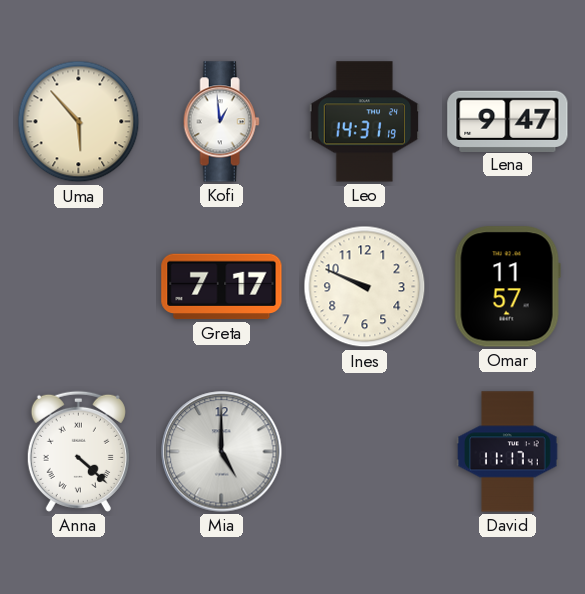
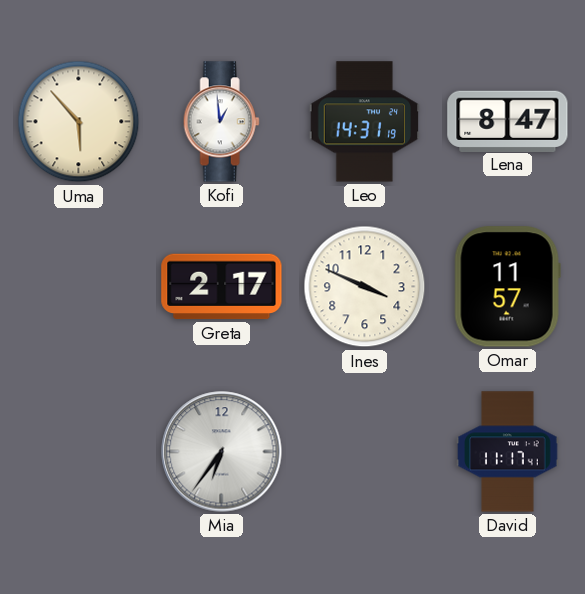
Lena: 9:47 -> 8:47
Greta: 7:17 -> 2:17
Ines: 9:49 -> 3:49
Anna: 4:22 -> none
Mia: 5:00 -> 6:36
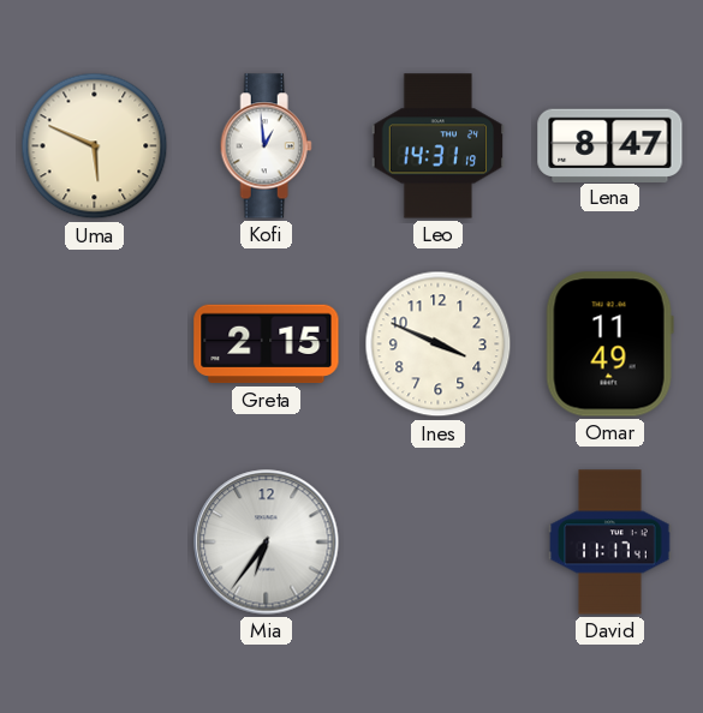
Uma: 5:53 -> 5:49
Greta: 2:17 -> 2:15
Omar: 11:57 -> 11:49
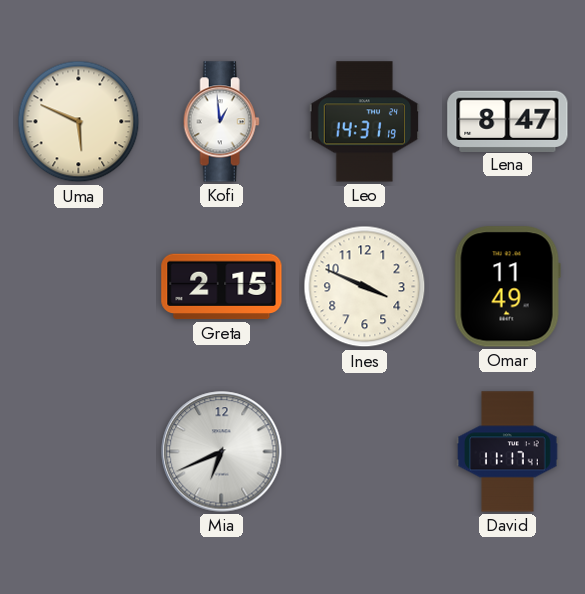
Mia: 6:36 -> 6:41
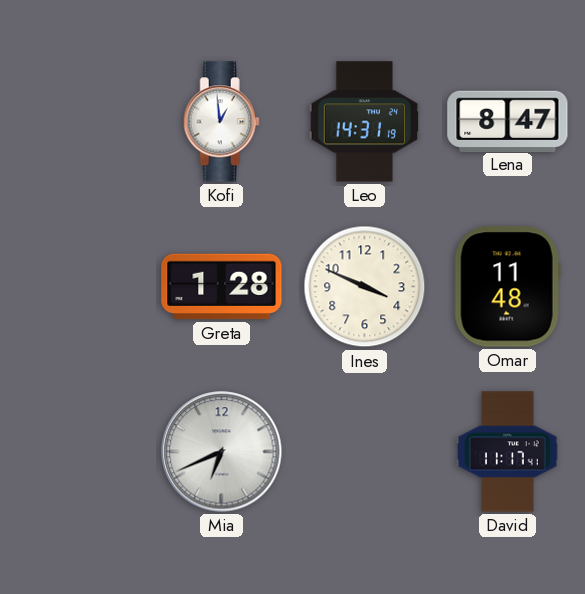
Uma: 5:49 -> none
Greta: 2:15 -> 1:28
Omar: 11:49 -> 11:48
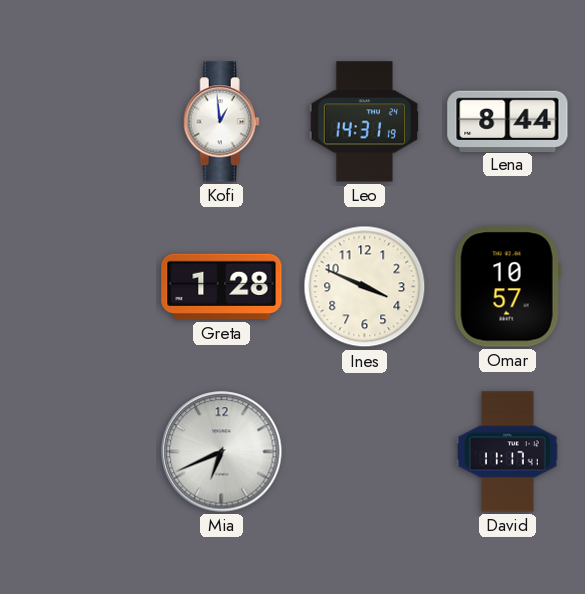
Lena: 8:47 -> 8:44
Omar: 11:48 -> 10:57
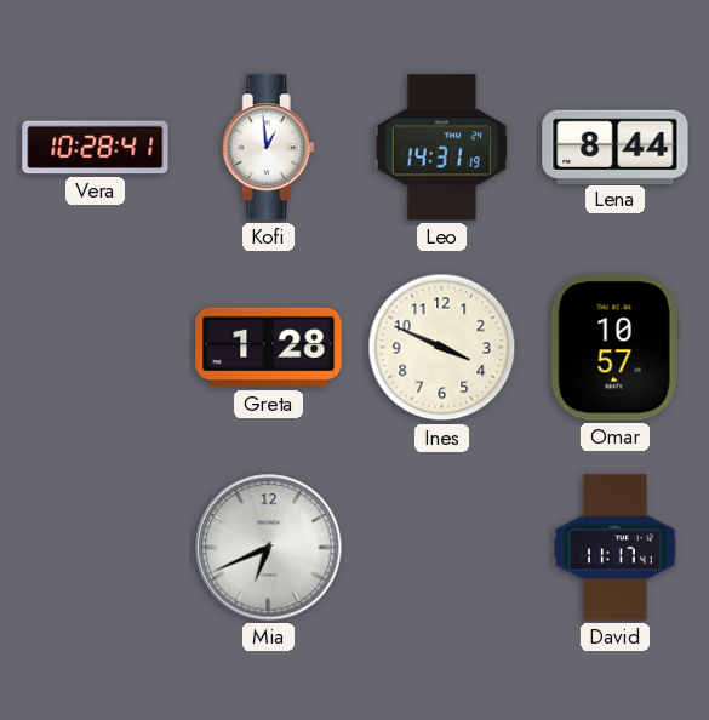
Vera: none -> 10:28
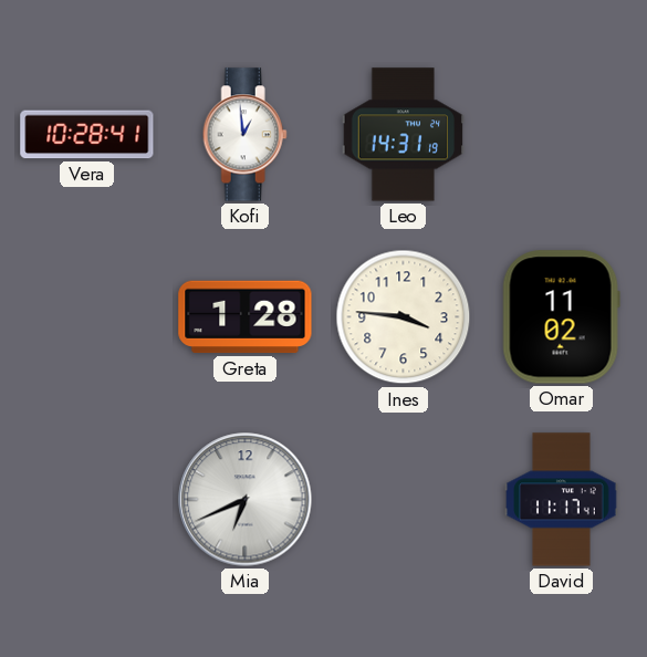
Lena: 8:44 -> none
Ines: 3:49 -> 3:46
Omar: 10:57 -> 11:02
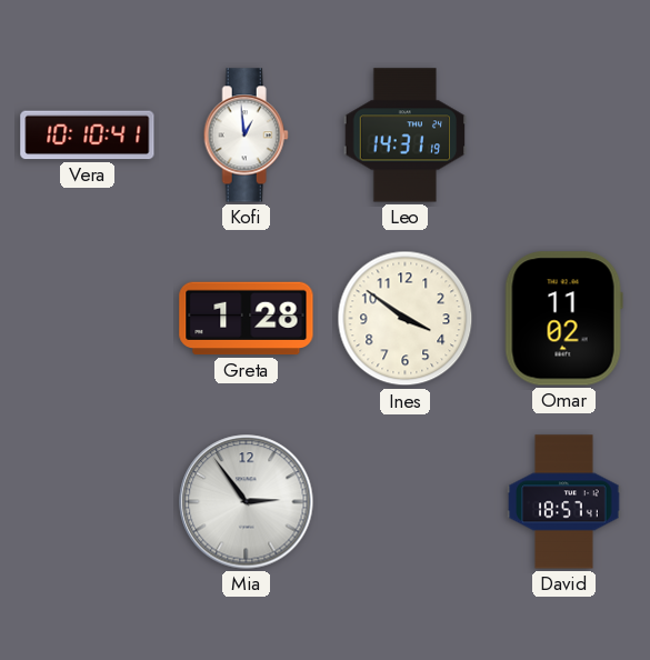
Vera: 10:28 -> 10:10
Ines: 3:46 -> 3:51
Mia: 6:41 -> 2:54
David: 11:17 -> 18:57
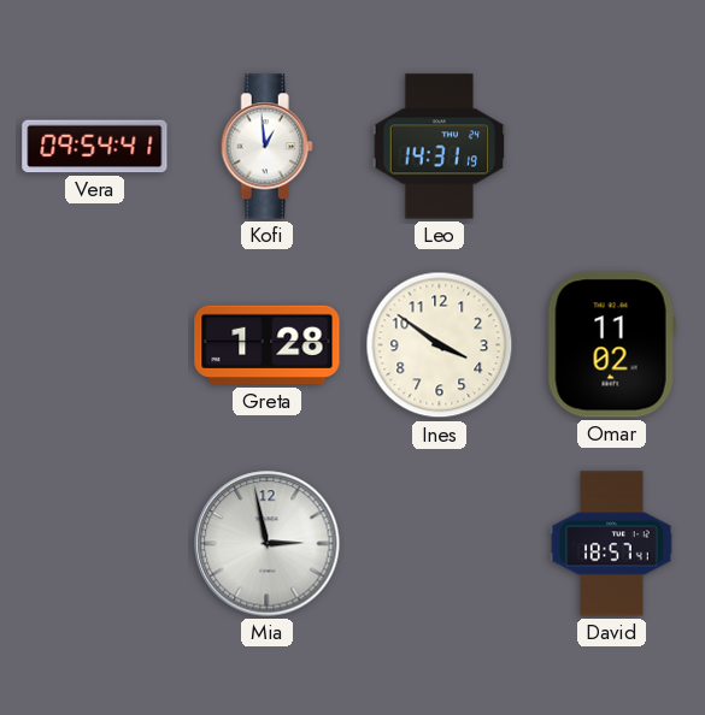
Vera: 10:10 -> 09:54
Mia: 2:54 -> 2:58
